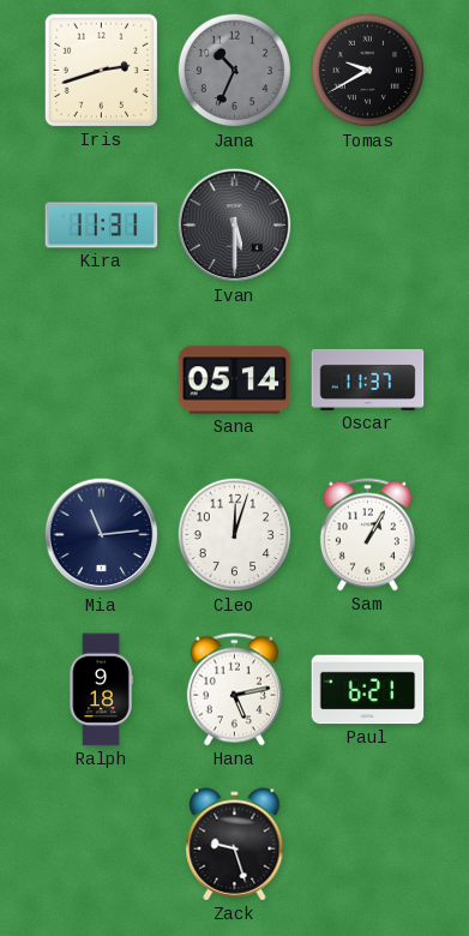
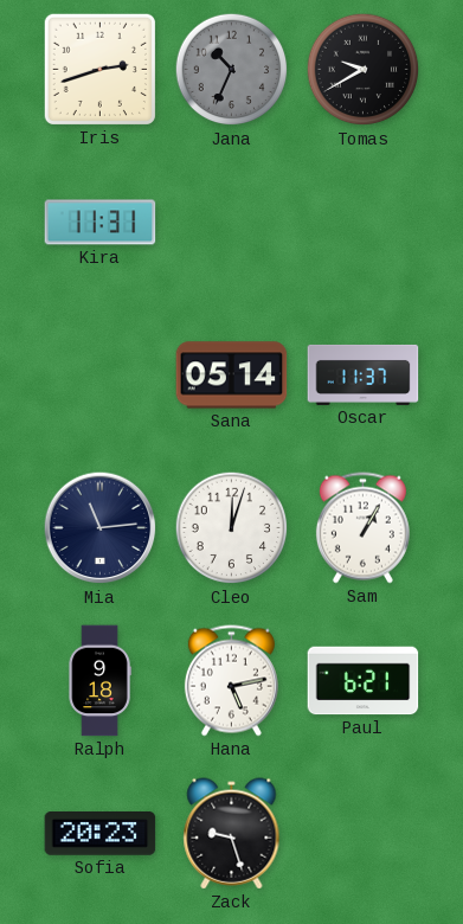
Ivan: 5:30 -> none
Sofia: none -> 20:23
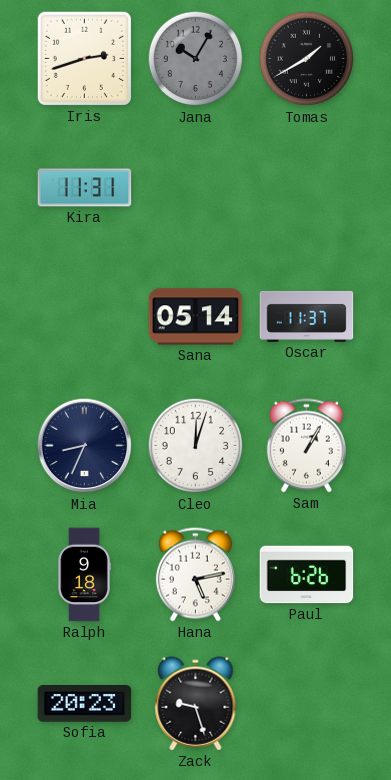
Jana: 10:34 -> 10:05
Tomas: 9:40 -> 1:40
Mia: 11:14 -> 8:34
Paul: 6:21 -> 6:26
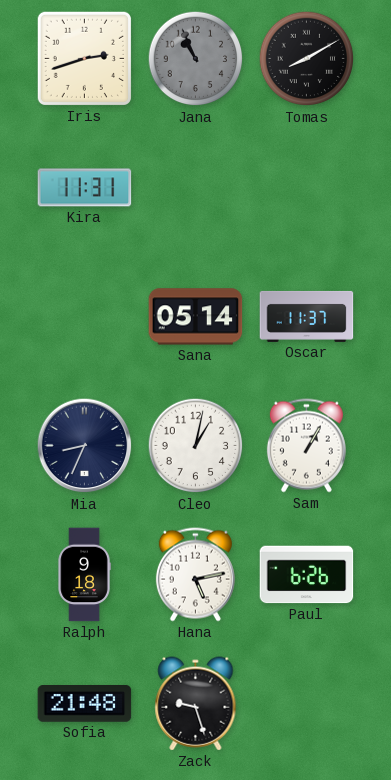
Jana: 10:05 -> 10:56
Tomas: 1:40 -> 8:10
Cleo: 12:03 -> 1:02
Sofia: 20:23 -> 21:48
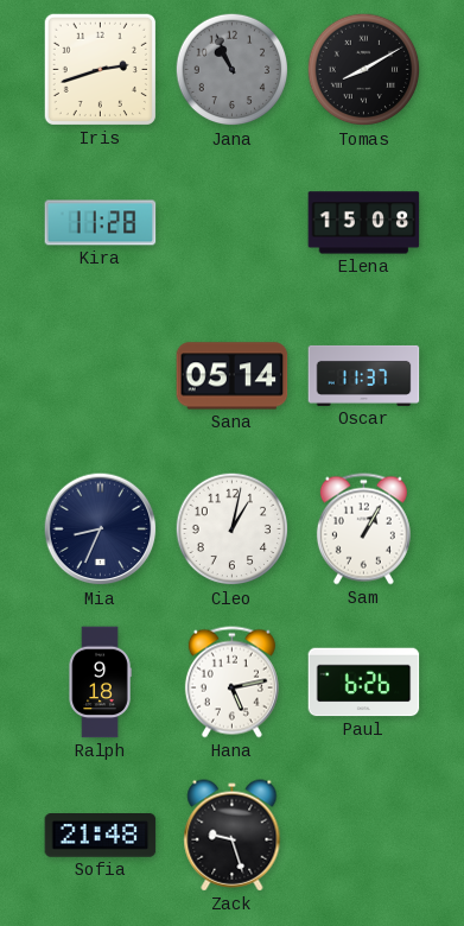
Kira: 11:31 -> 11:28
Elena: none -> 15:08
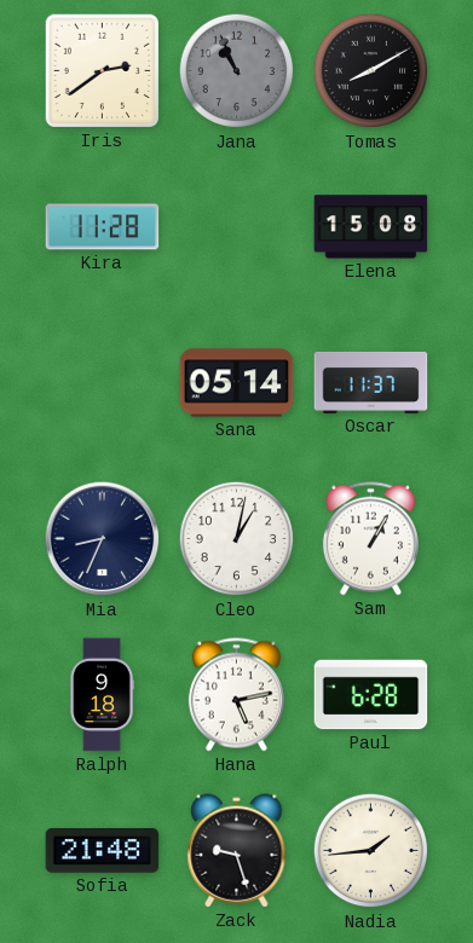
Iris: 2:42 -> 2:39
Paul: 6:26 -> 6:28
Nadia: none -> 1:44
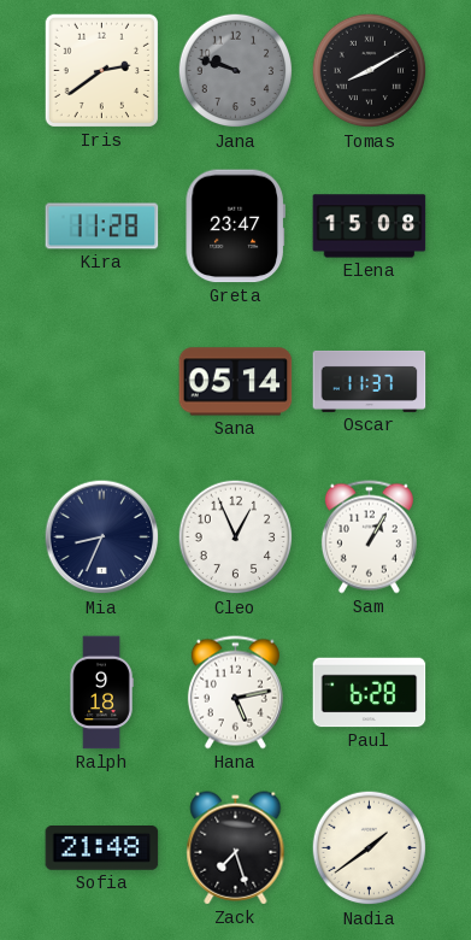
Jana: 10:56 -> 9:48
Greta: none -> 23:47
Cleo: 1:02 -> 12:56
Zack: 9:27 -> 7:27
Nadia: 1:44 -> 1:39
